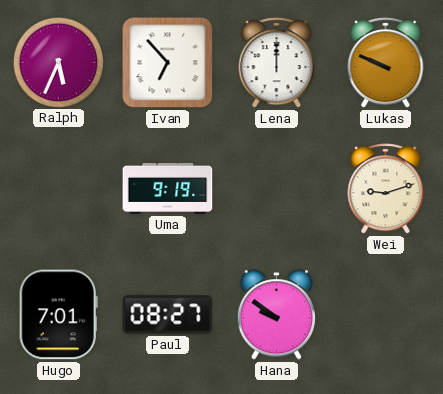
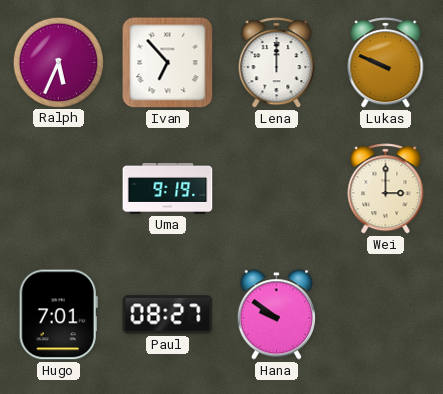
Wei: 9:12 -> 3:00
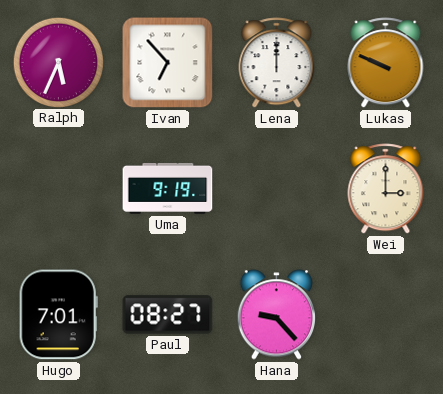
Hana: 9:51 -> 9:23
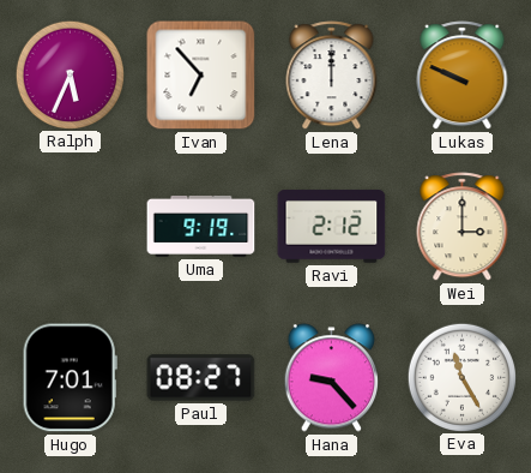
Ravi: none -> 2:12
Eva: none -> 11:25
